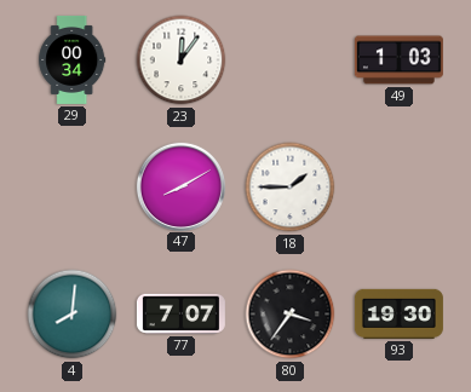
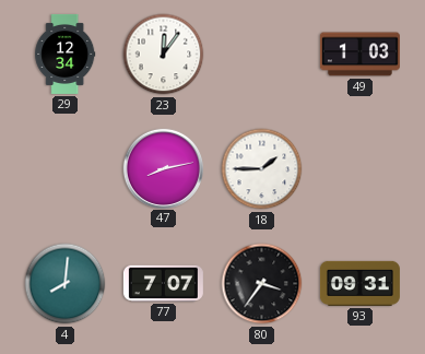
29: 00:34 -> 12:34
47: 8:10 -> 8:13
93: 19:30 -> 09:31
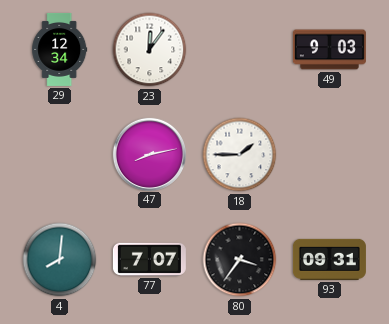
49: 1:03 -> 9:03
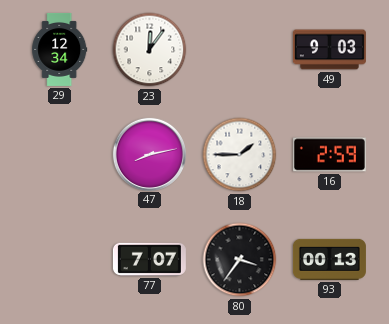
16: none -> 2:59
4: 8:01 -> none
93: 09:31 -> 00:13
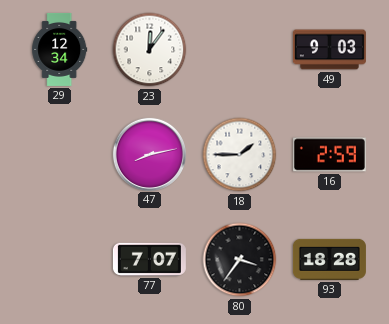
93: 00:13 -> 18:28
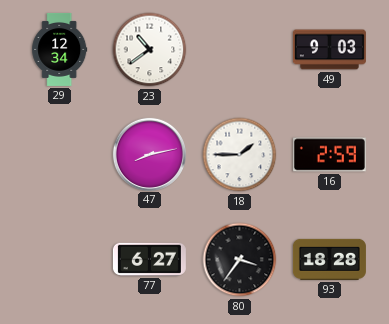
23: 12:06 -> 10:39
77: 7:07 -> 6:27
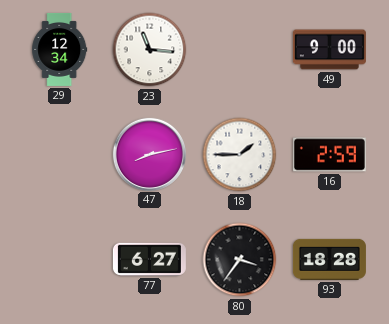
23: 10:39 -> 11:16
49: 9:03 -> 9:00
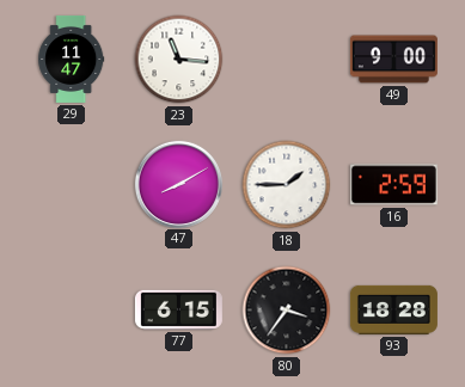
29: 12:34 -> 11:47
47: 8:13 -> 8:10
77: 6:27 -> 6:15
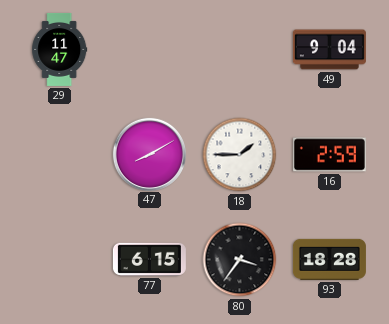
23: 11:16 -> none
49: 9:00 -> 9:04
